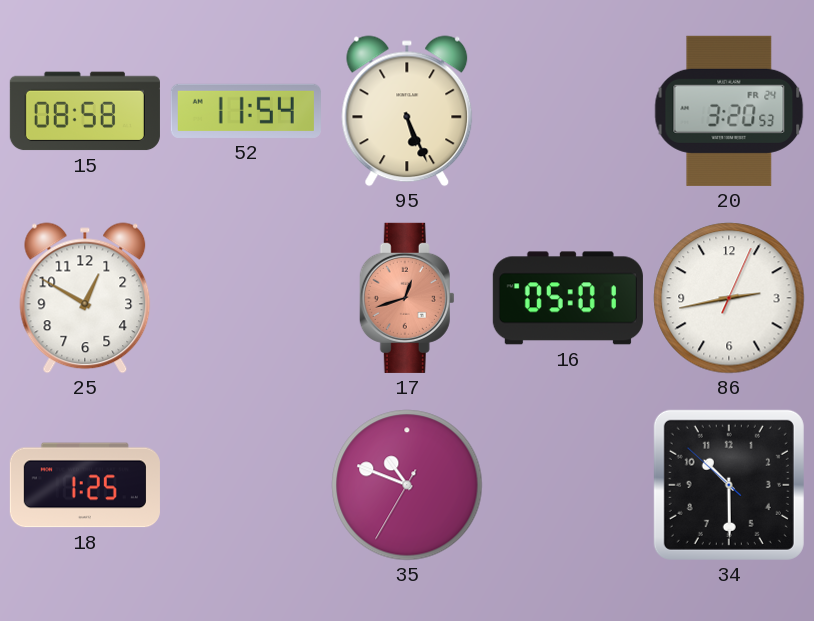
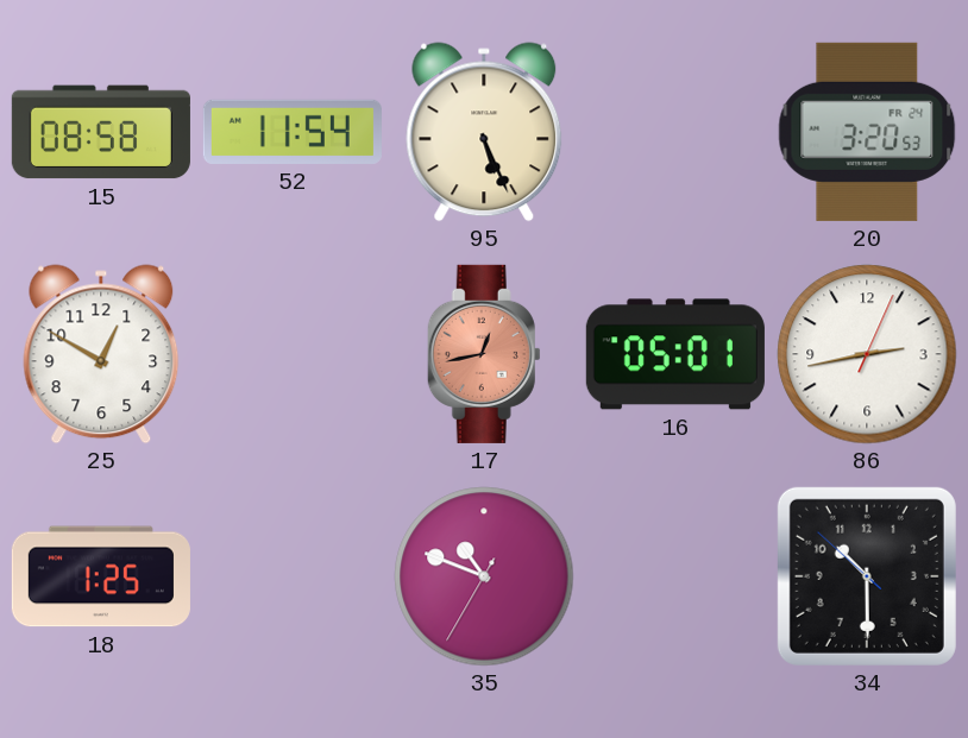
17: 12:42 -> 12:43
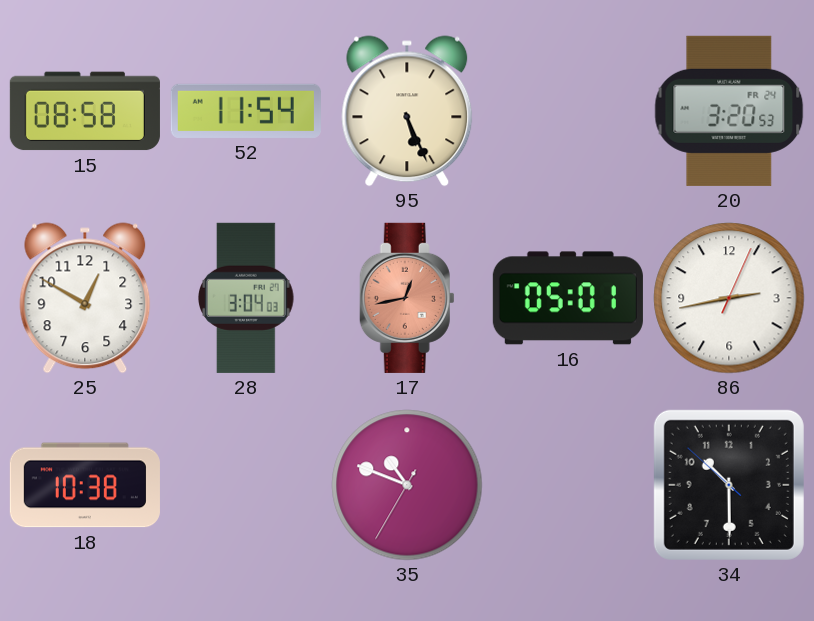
28: none -> 3:04
18: 1:25 -> 10:38
